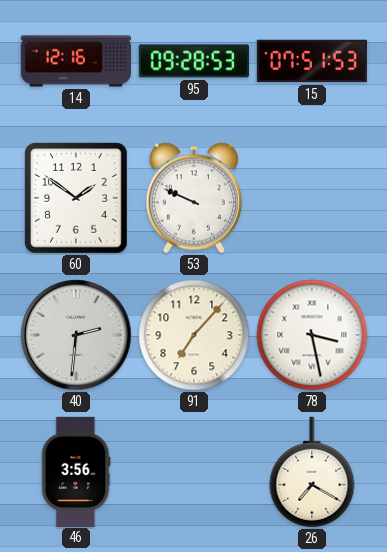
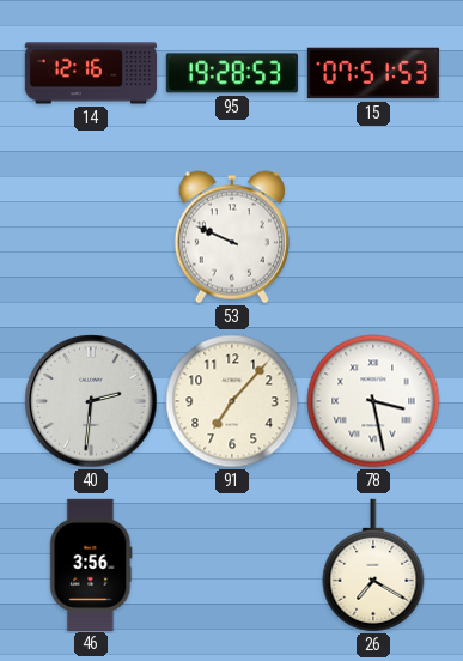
95: 09:28 -> 19:28
60: 1:51 -> none
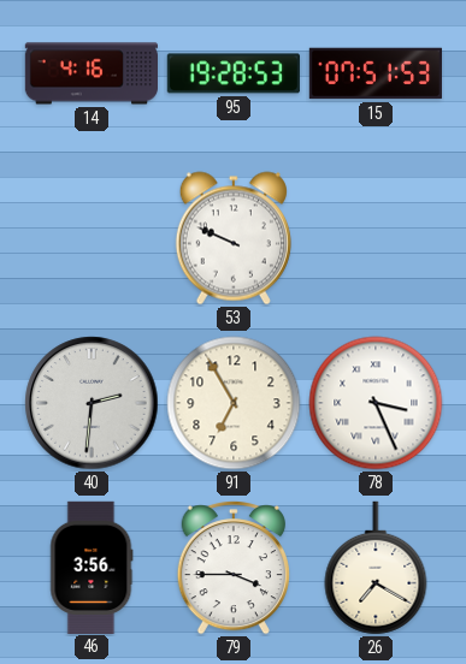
14: 12:16 -> 4:16
91: 7:07 -> 6:55
78: 3:28 -> 3:26
79: none -> 3:45
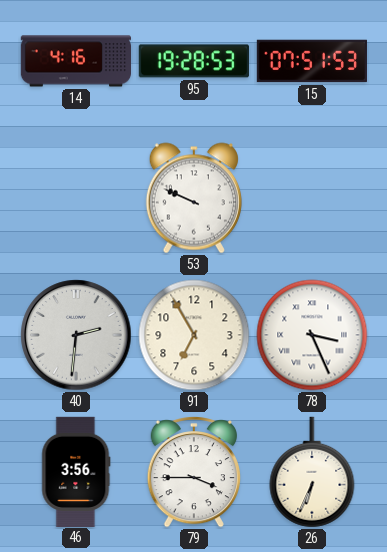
26: 7:20 -> 6:34
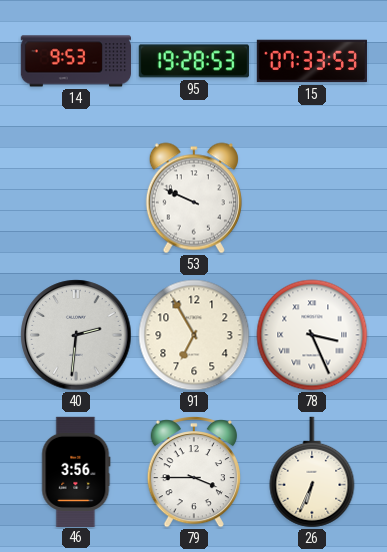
14: 4:16 -> 9:53
15: 07:51 -> 07:33
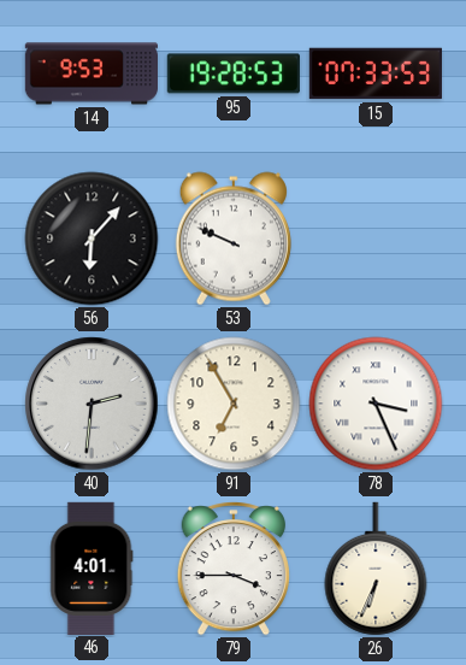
56: none -> 6:07
46: 3:56 -> 4:01
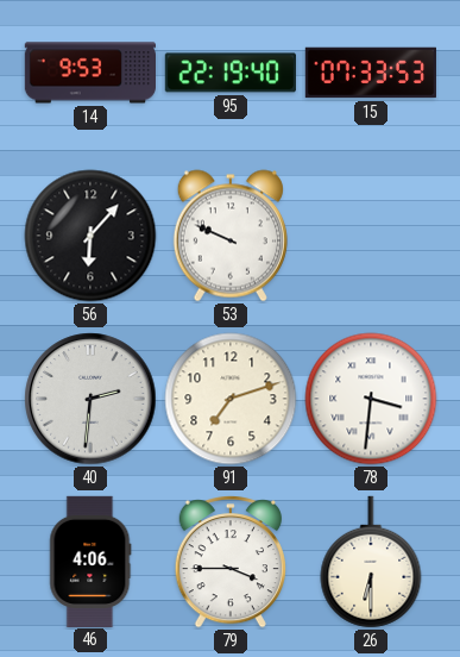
95: 19:28 -> 22:19
91: 6:55 -> 7:12
78: 3:26 -> 3:31
46: 4:01 -> 4:06
26: 6:34 -> 6:30
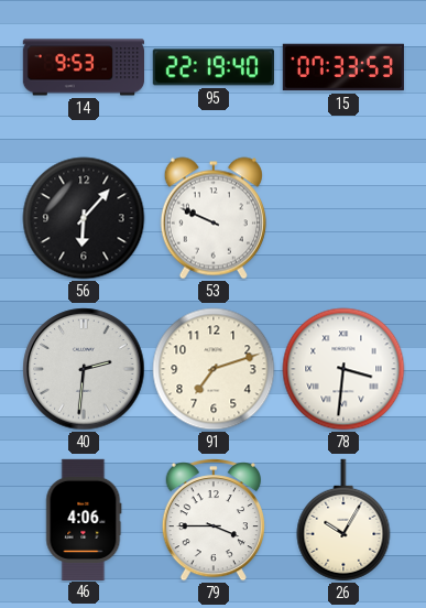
26: 6:30 -> 10:05
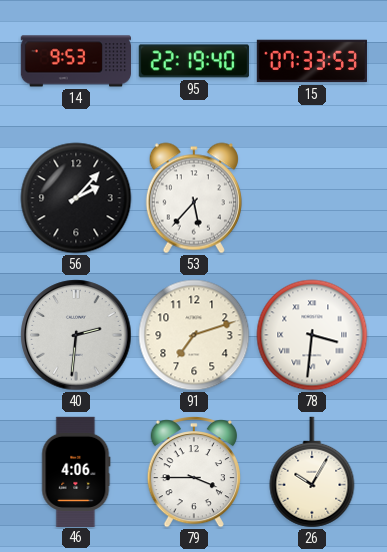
56: 6:07 -> 2:07
53: 9:49 -> 5:37
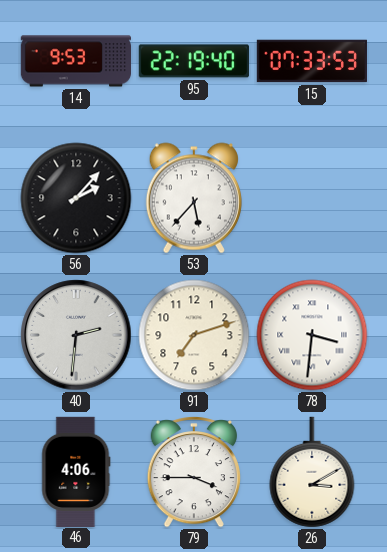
26: 10:05 -> 3:10
